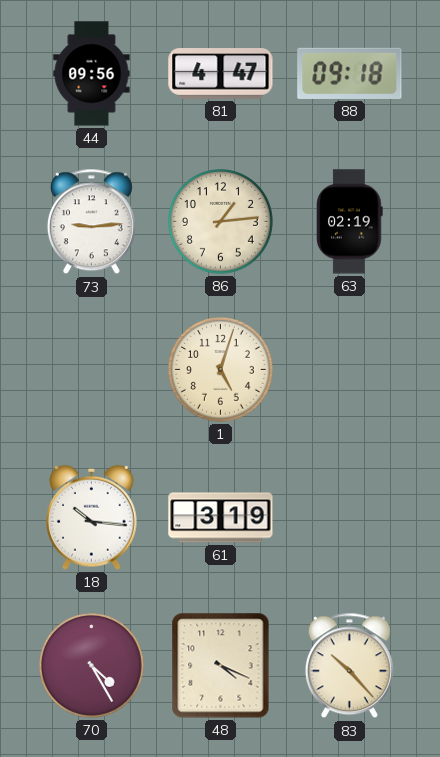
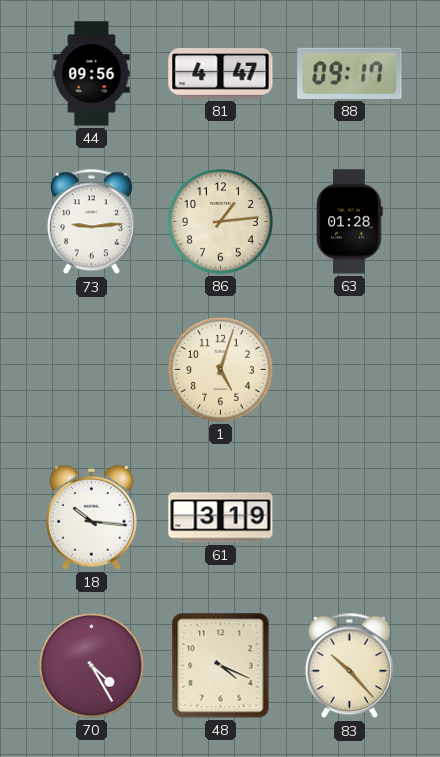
88: 09:18 -> 09:17
63: 02:19 -> 01:28
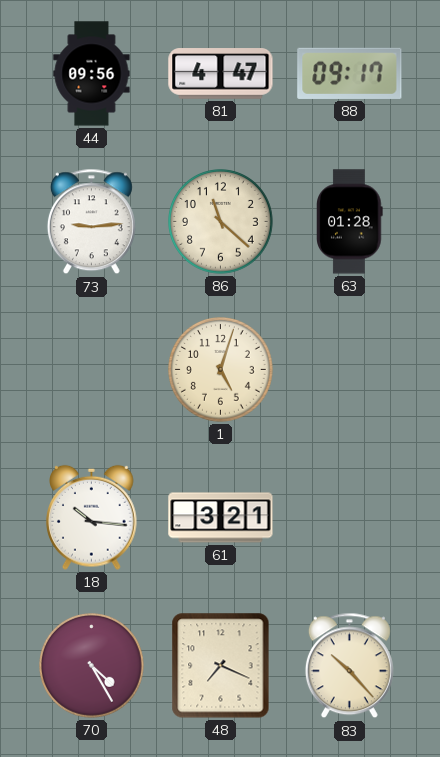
86: 1:14 -> 11:22
61: 3:19 -> 3:21
48: 4:19 -> 7:19
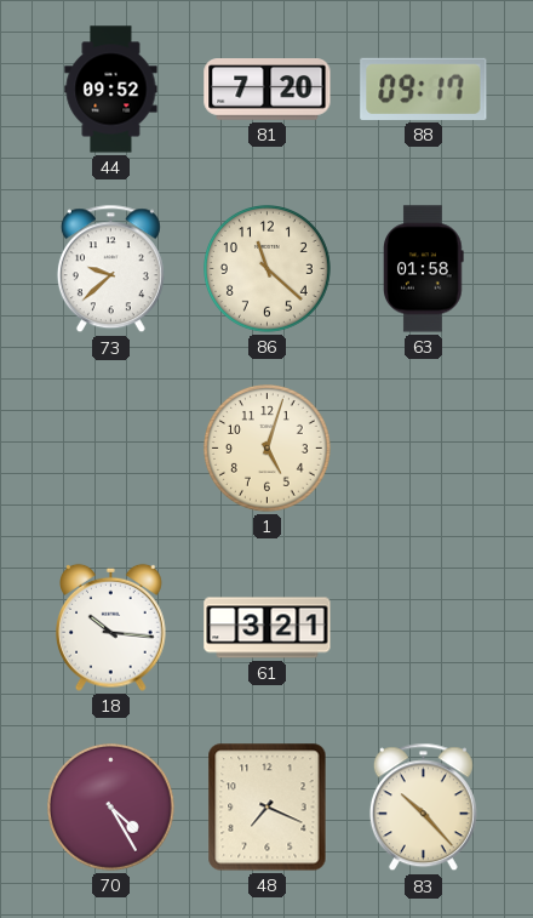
44: 09:56 -> 09:52
81: 4:47 -> 7:20
73: 9:14 -> 9:38
63: 01:28 -> 01:58
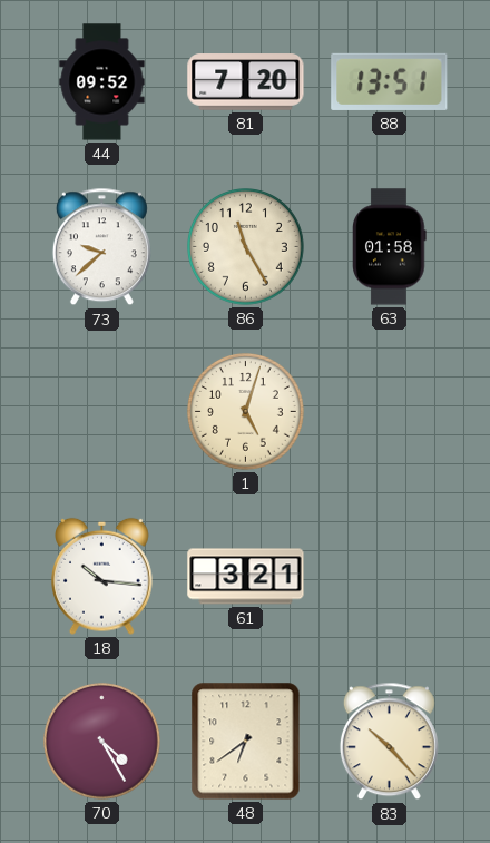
88: 09:17 -> 13:51
86: 11:22 -> 11:25
48: 7:19 -> 6:39
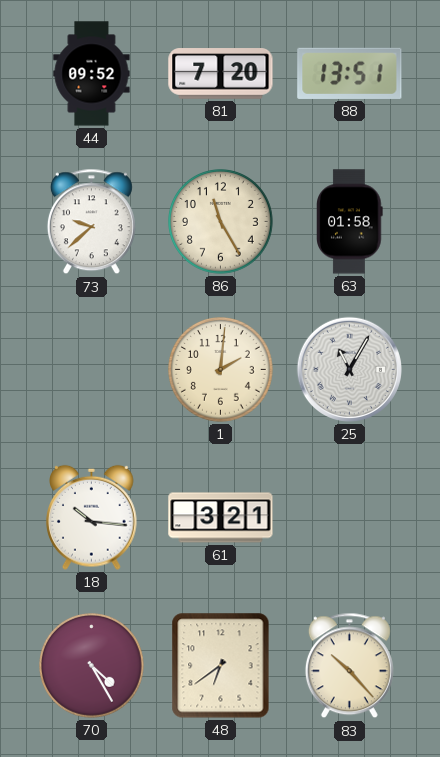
1: 5:03 -> 2:01
25: none -> 11:05
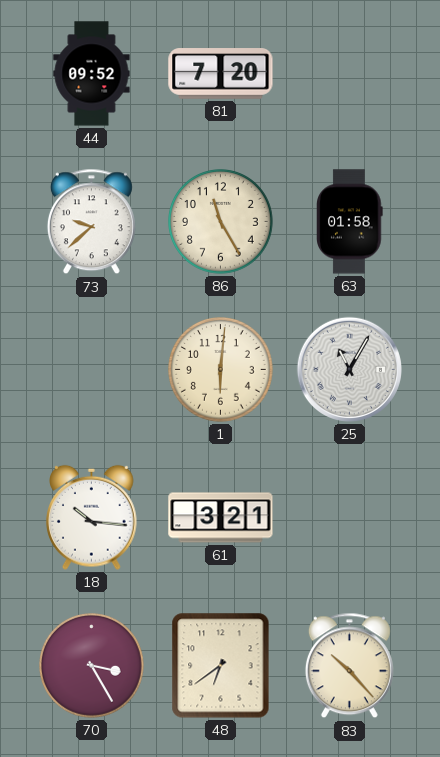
88: 13:51 -> none
1: 2:01 -> 6:01
70: 4:25 -> 3:25
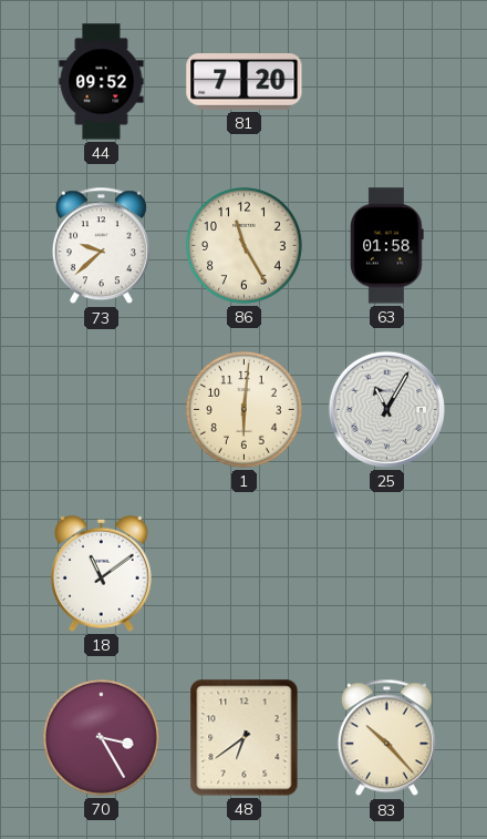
18: 10:16 -> 11:09
61: 3:21 -> none
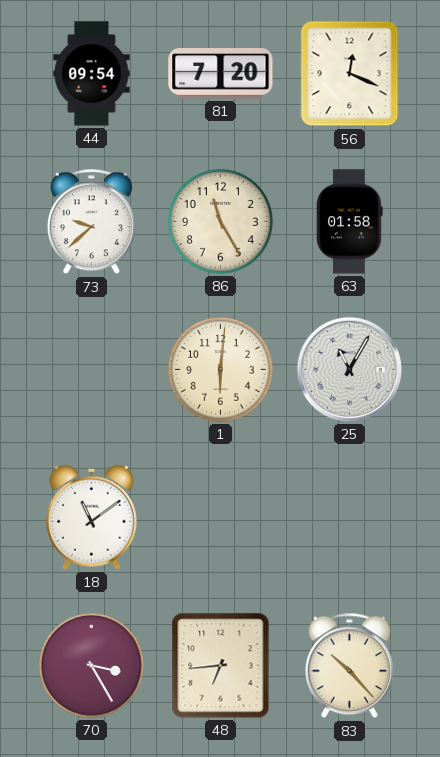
44: 09:52 -> 09:54
56: none -> 12:19
48: 6:39 -> 6:44
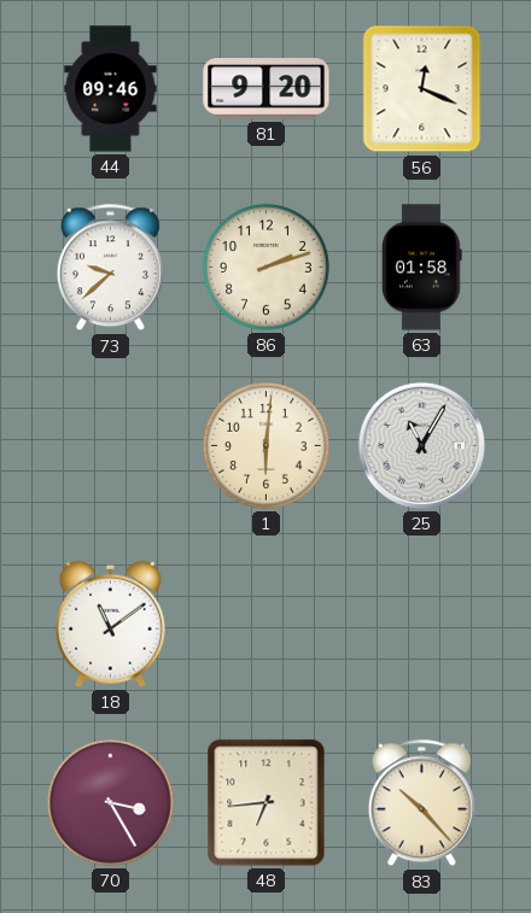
44: 09:54 -> 09:46
81: 7:20 -> 9:20
86: 11:25 -> 2:12
